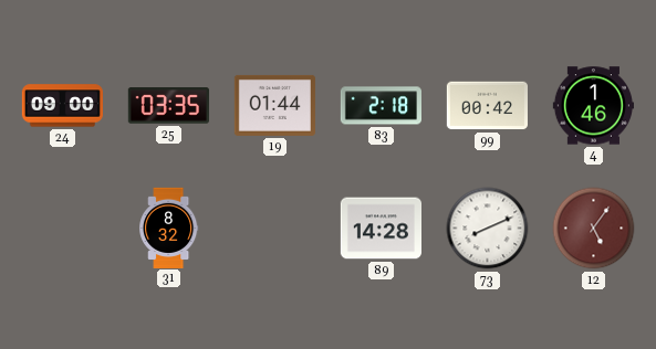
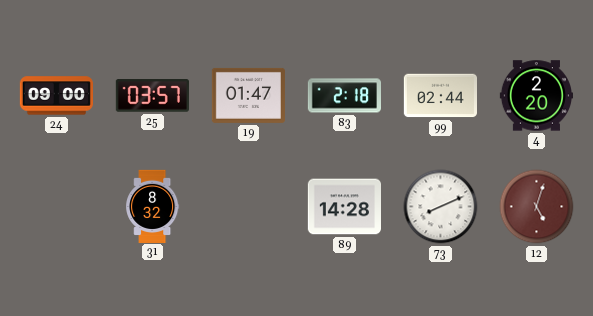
25: 03:35 -> 03:57
19: 01:44 -> 01:47
99: 00:42 -> 02:44
4: 1:46 -> 2:20
12: 5:06 -> 5:03
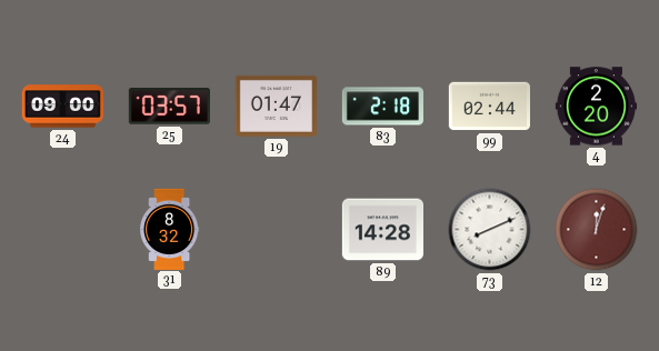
12: 5:03 -> 12:03
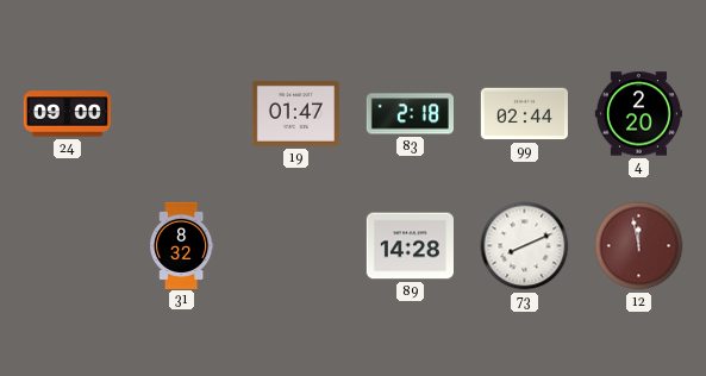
25: 03:57 -> none
12: 12:03 -> 11:58
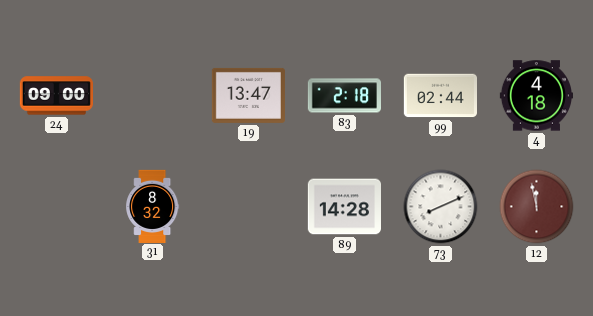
19: 01:47 -> 13:47
4: 2:20 -> 4:18
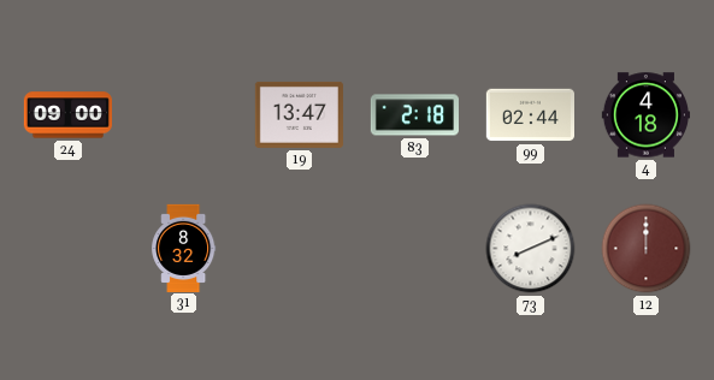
89: 14:28 -> none
12: 11:58 -> 12:00
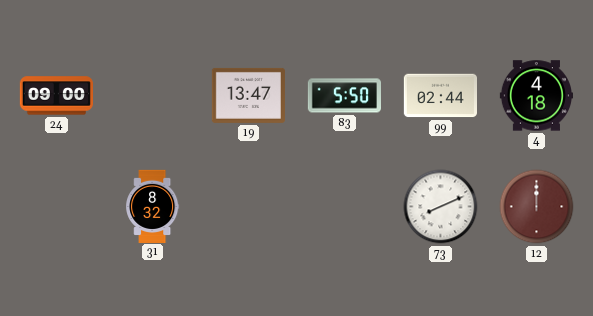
83: 2:18 -> 5:50
